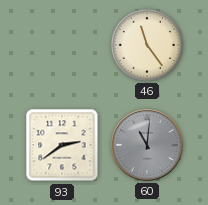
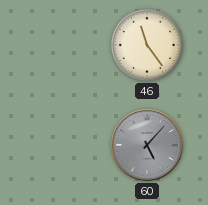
93: 2:39 -> none
60: 11:01 -> 5:07
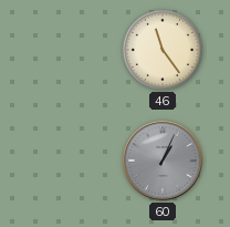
60: 5:07 -> 1:04
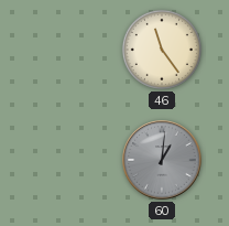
60: 1:04 -> 1:01
